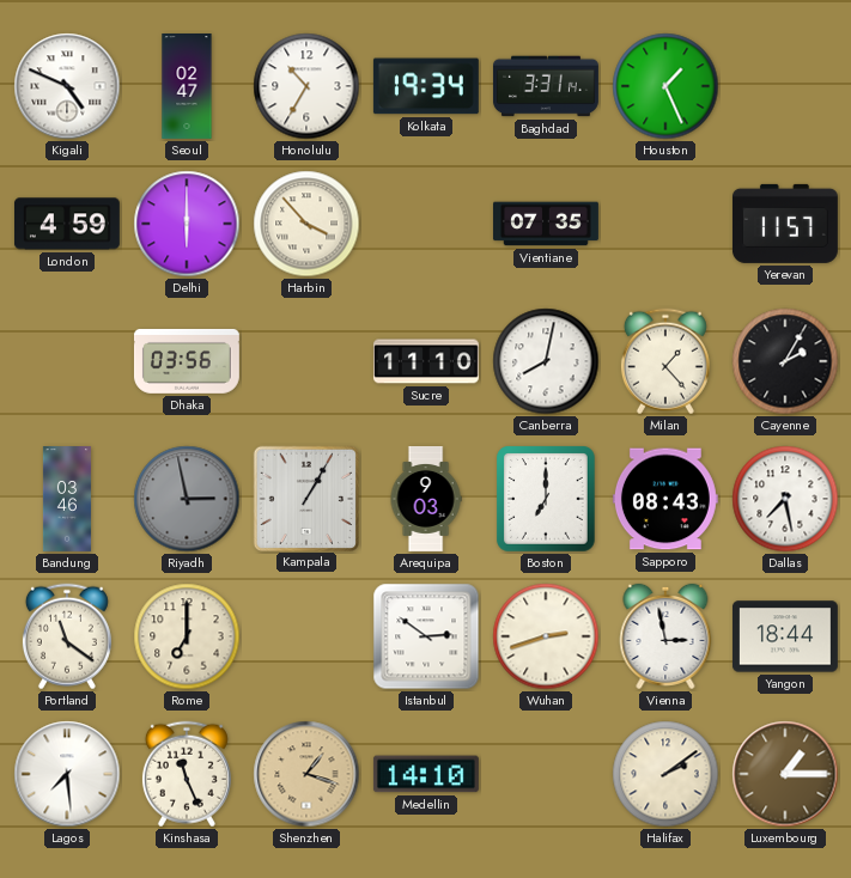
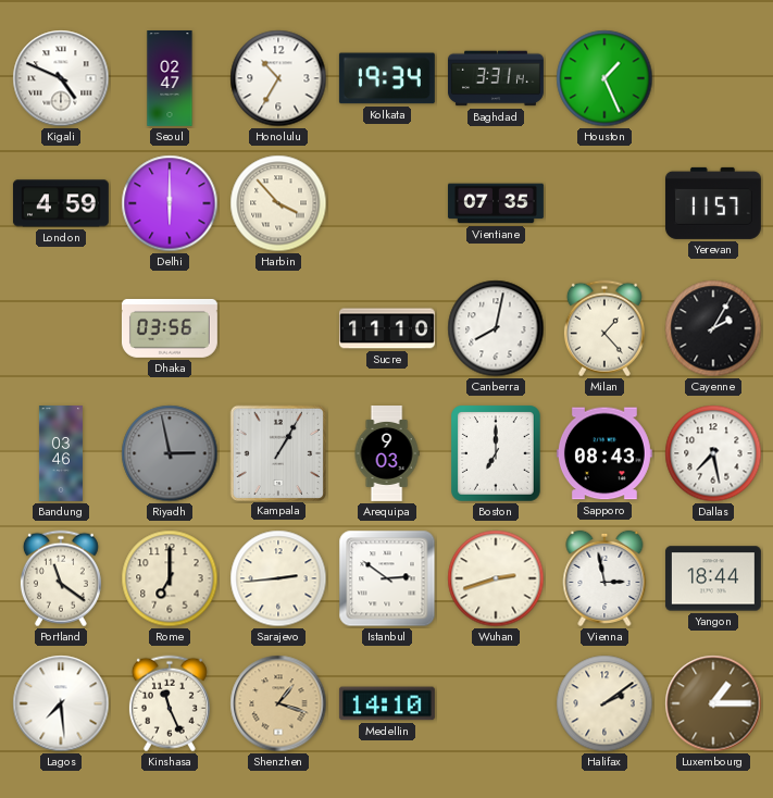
Sarajevo: none -> 2:44
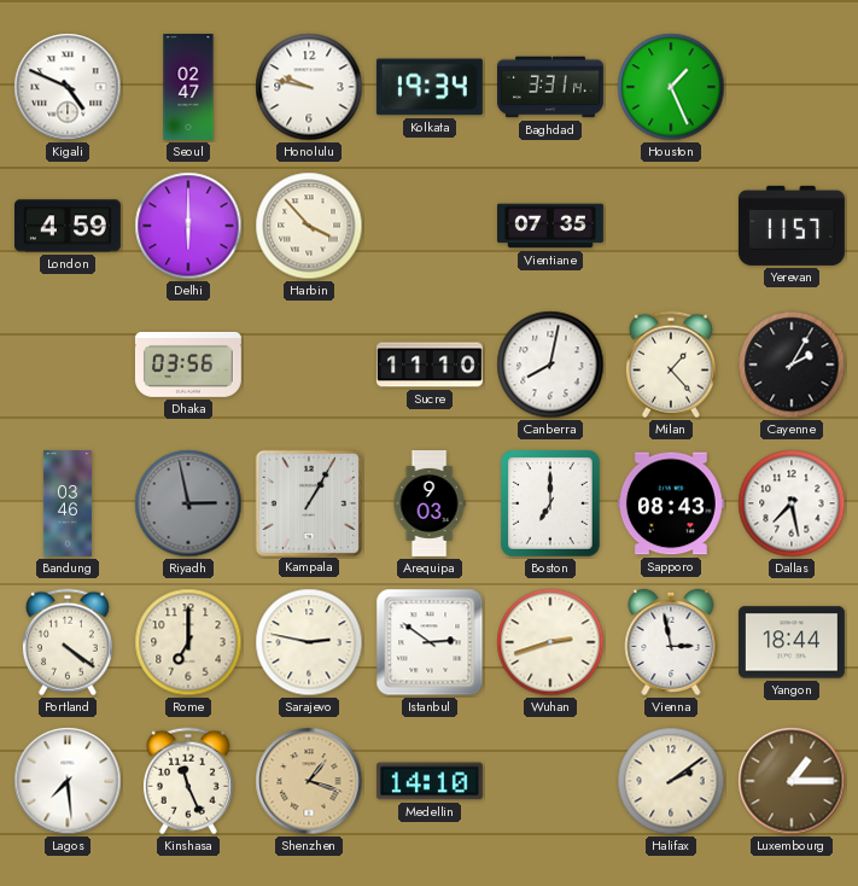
Honolulu: 10:35 -> 9:47
Portland: 11:21 -> 4:21
Sarajevo: 2:44 -> 2:47
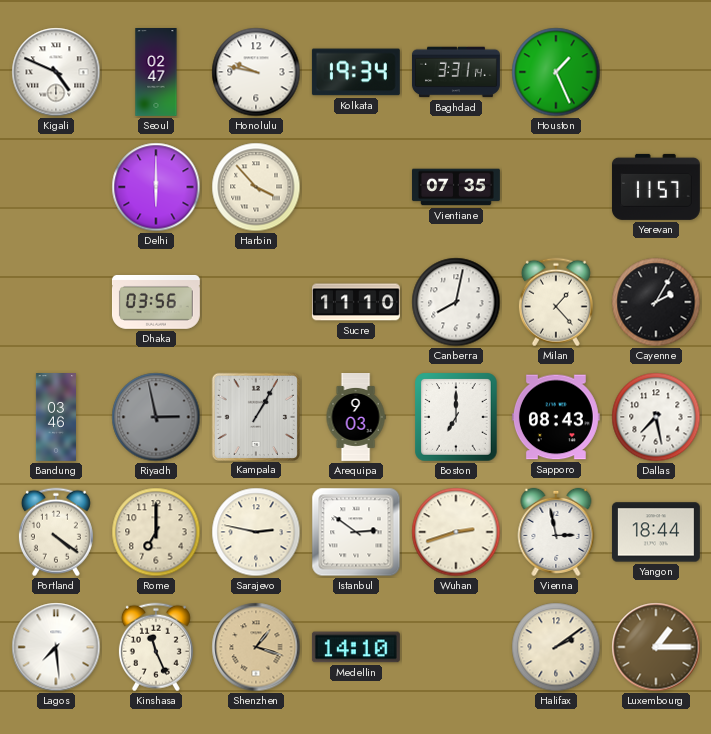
London: 4:59 -> none
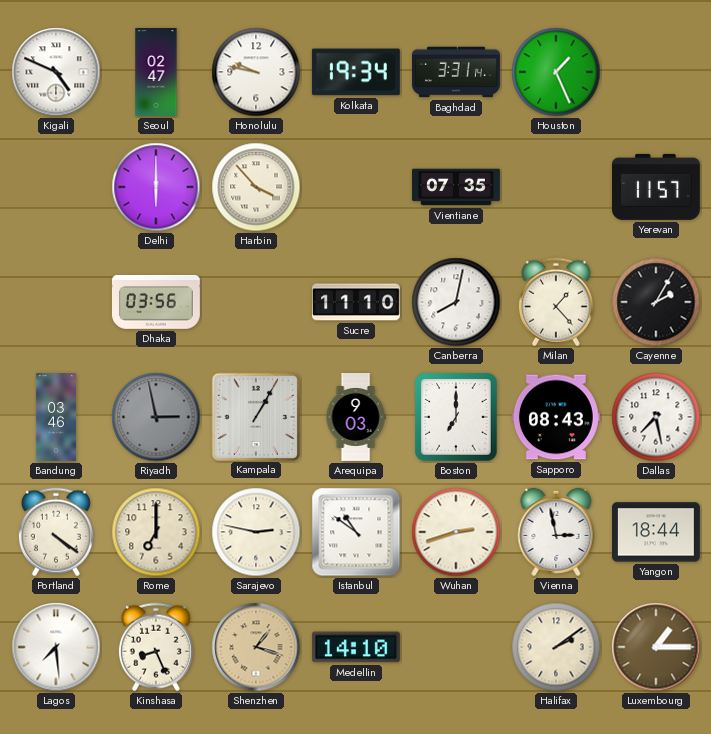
Istanbul: 2:51 -> 10:51
Kinshasa: 11:26 -> 8:26
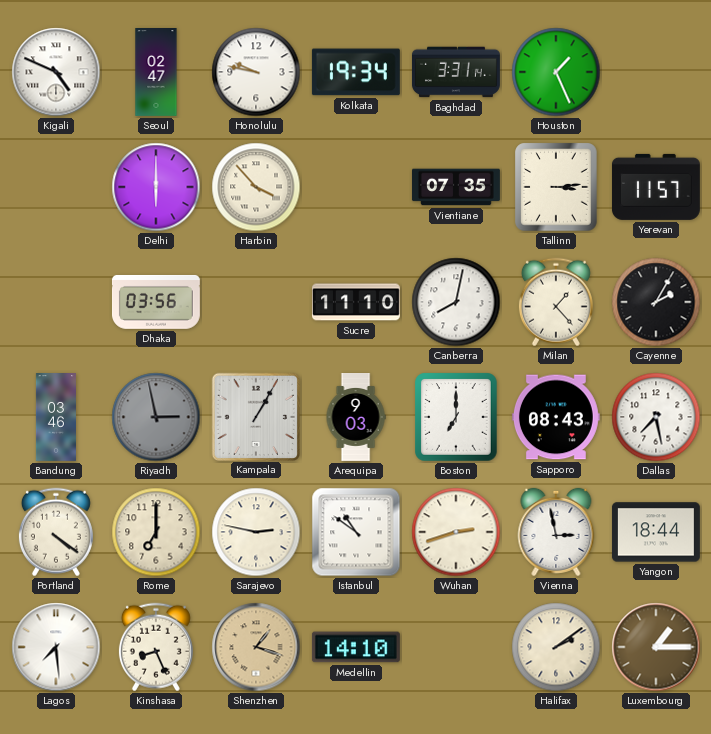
Tallinn: none -> 3:14
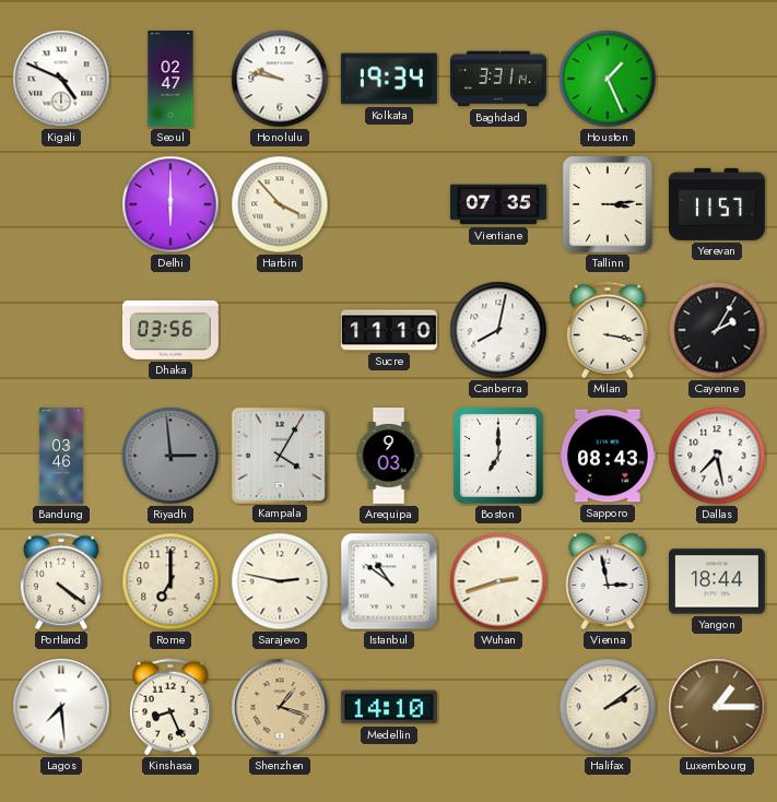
Milan: 1:23 -> 3:17
Riyadh: 2:58 -> 2:59
Kampala: 1:05 -> 4:05
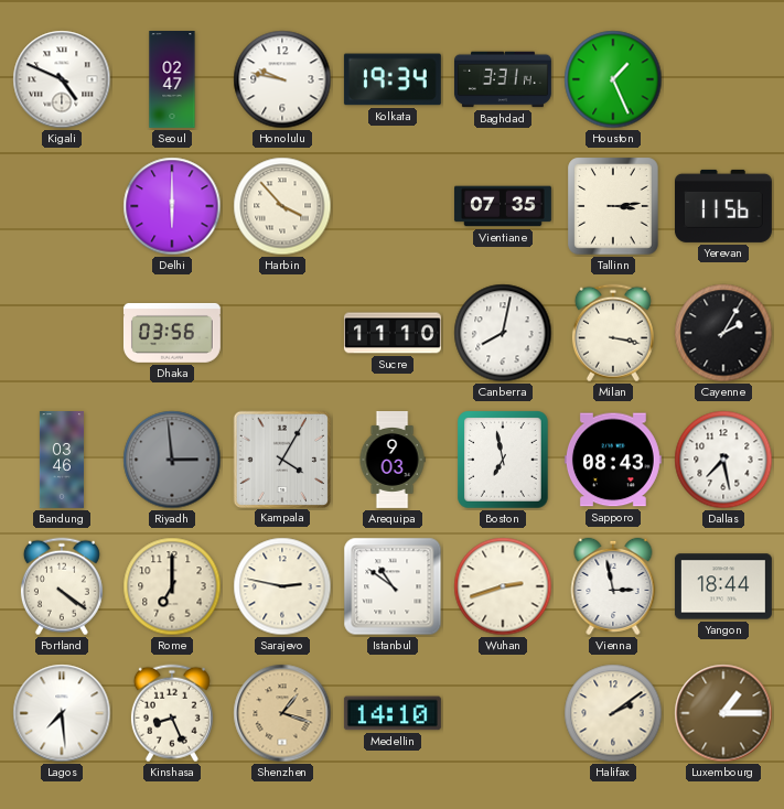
Yerevan: 11:57 -> 11:56
Boston: 7:00 -> 6:58
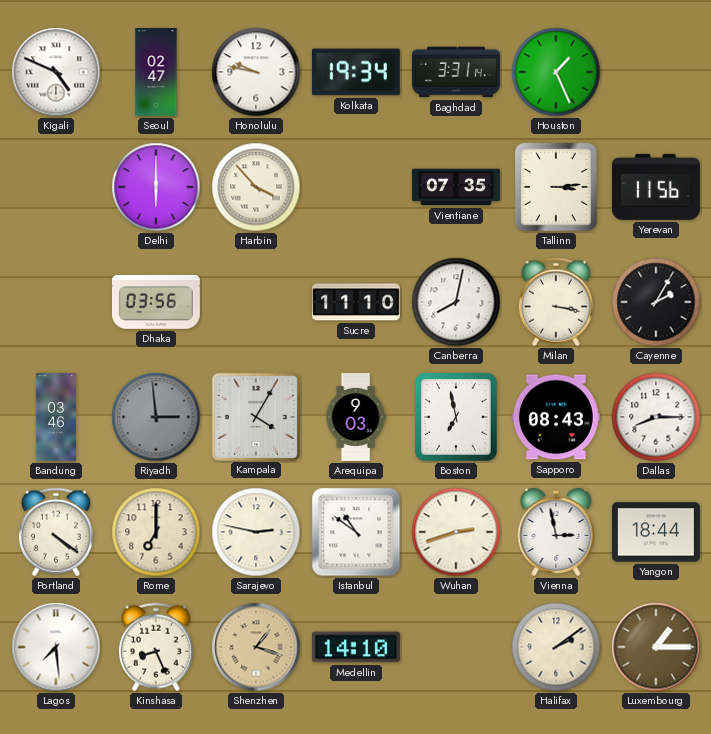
Dallas: 7:28 -> 8:15
